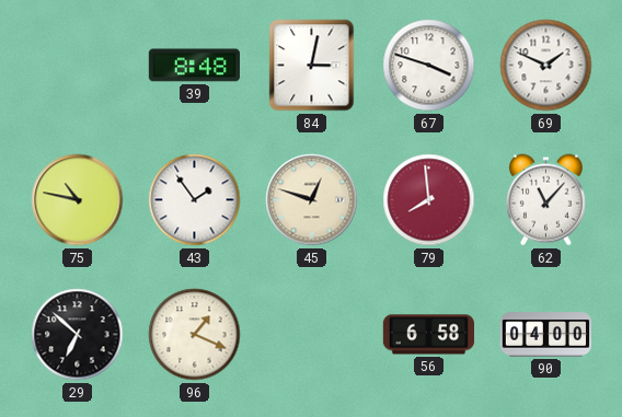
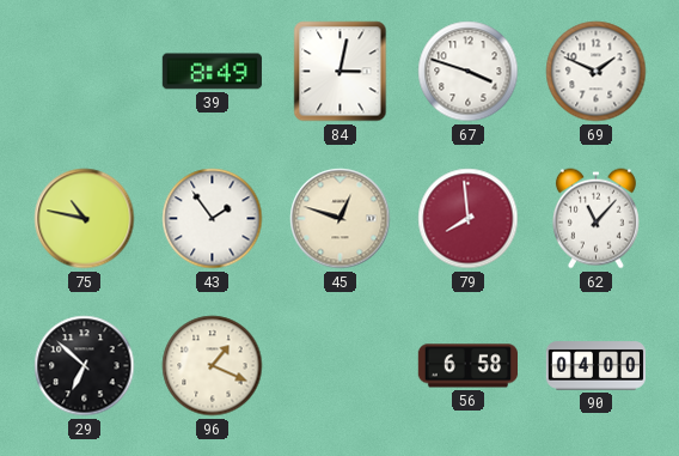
39: 8:48 -> 8:49
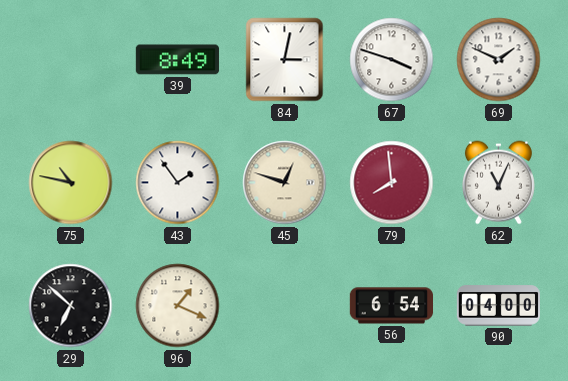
62: 11:07 -> 11:04
56: 6:58 -> 6:54
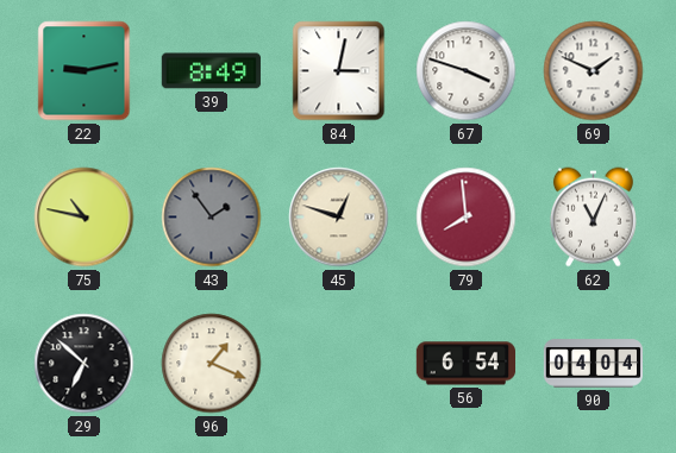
22: none -> 9:13
43 dial: white -> grey
90: 04:00 -> 04:04
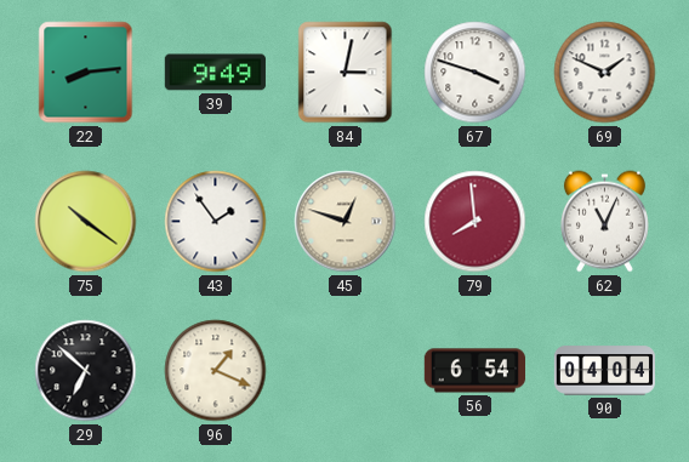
22: 9:13 -> 8:14
39: 8:49 -> 9:49
75: 10:47 -> 10:21
43 dial: grey -> white
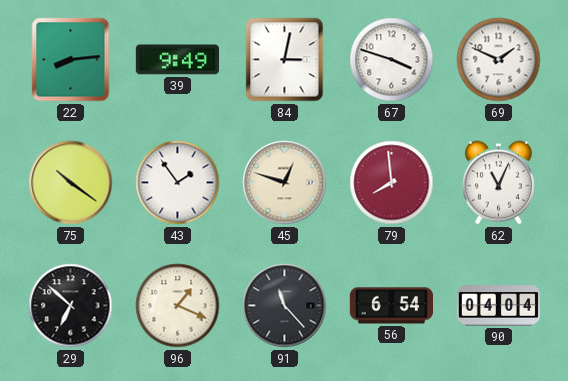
91: none -> 11:23
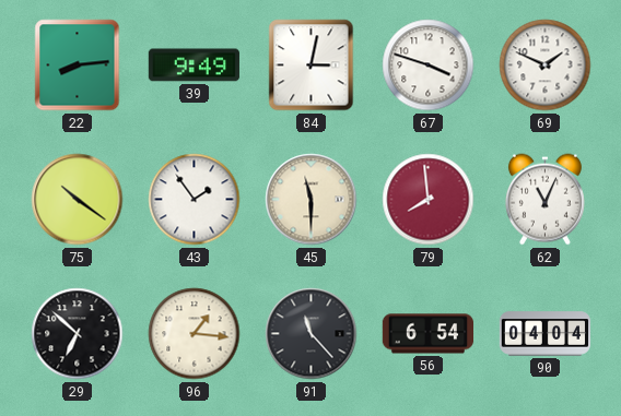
45: 12:48 -> 11:30
96: 1:19 -> 1:16
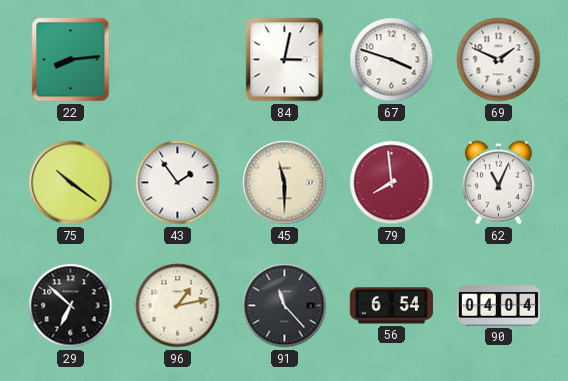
39: 9:49 -> none
96: 1:16 -> 1:13
